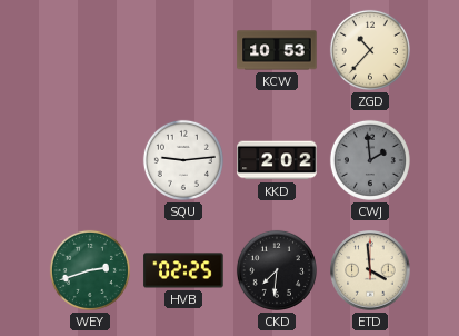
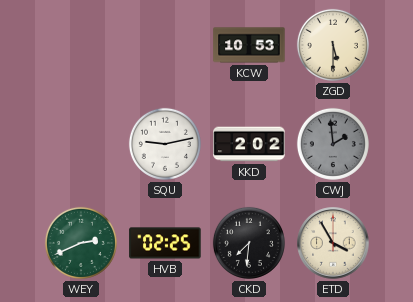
ZGD: 10:37 -> 5:30
SQU: 9:14 -> 9:13
WEY: 2:42 -> 2:41
ETD: 3:59 -> 3:55
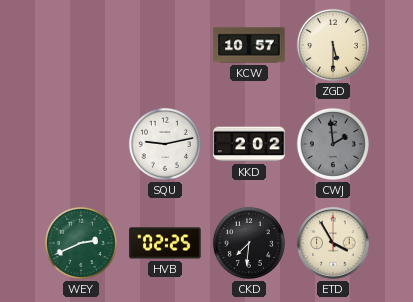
KCW: 10:53 -> 10:57
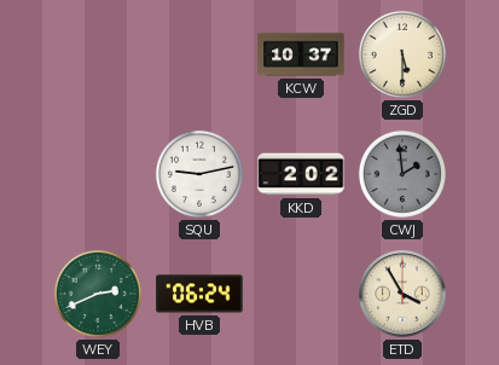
KCW: 10:57 -> 10:37
HVB: 02:25 -> 06:24
CKD: 7:31 -> none
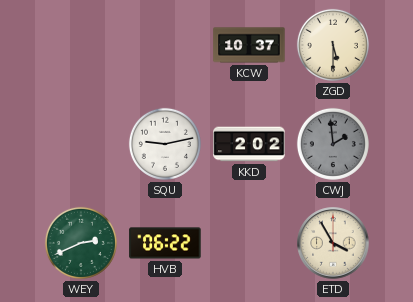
HVB: 06:24 -> 06:22
